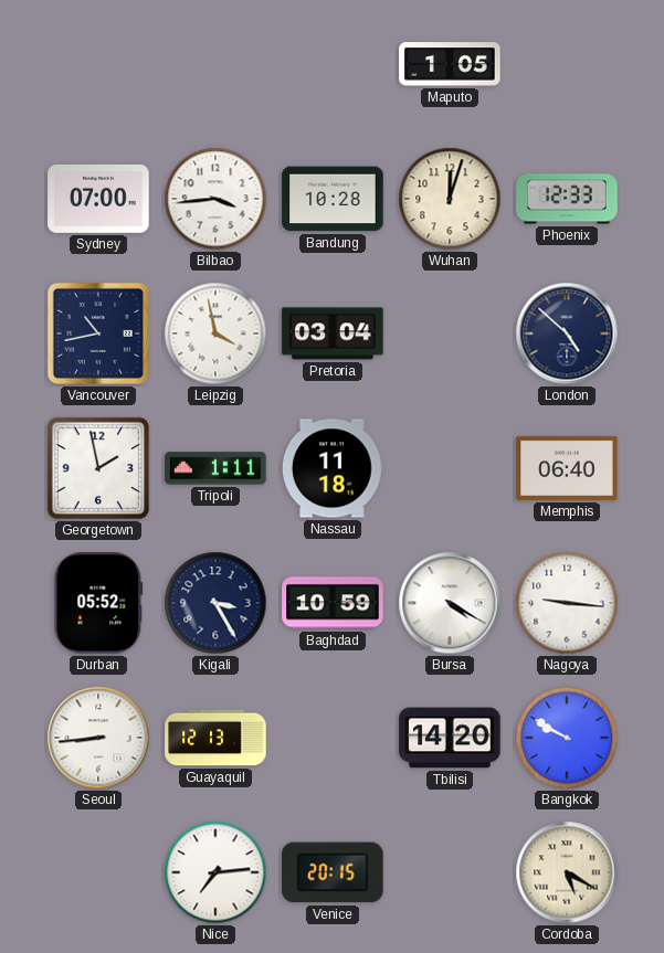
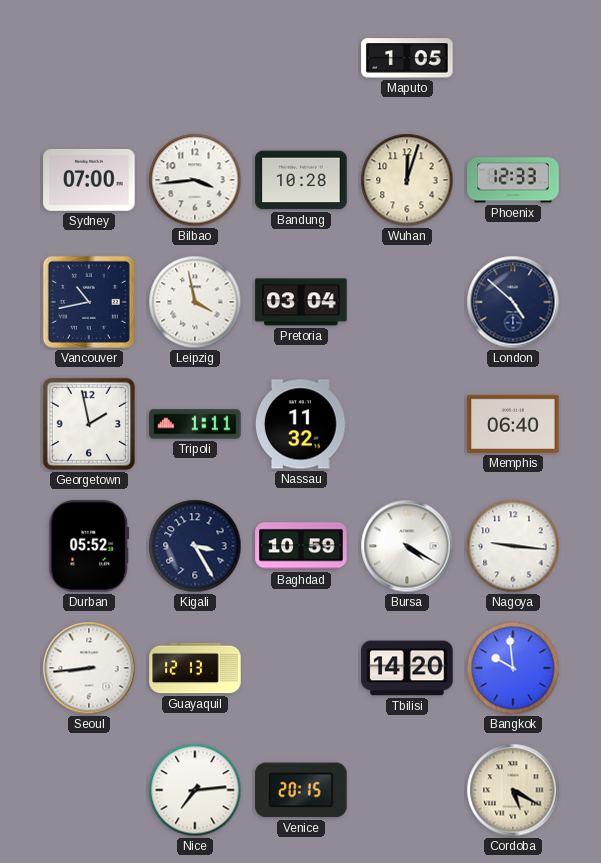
Nassau: 11:18 -> 11:32
Bangkok: 9:50 -> 9:59
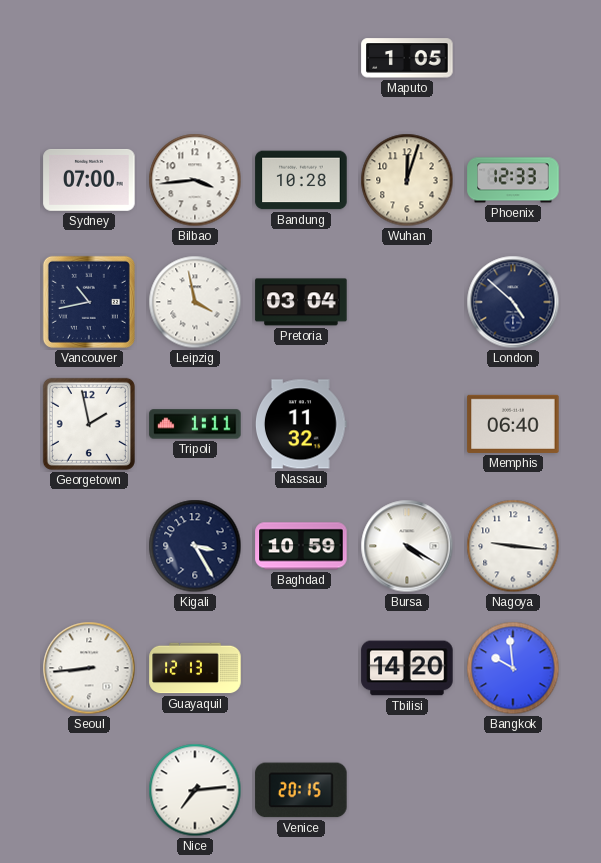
Durban: 05:52 -> none
Cordoba: 5:20 -> none
